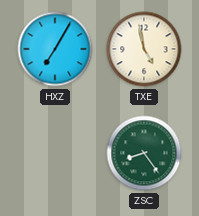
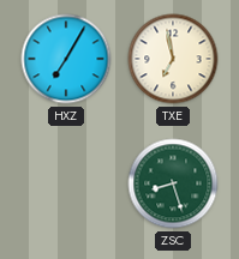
TXE: 4:58 -> 6:58
ZSC: 8:24 -> 8:27
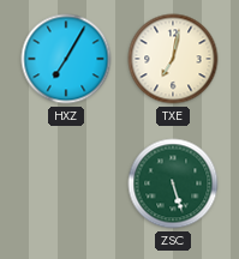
TXE: 6:58 -> 7:02
ZSC: 8:27 -> 5:27
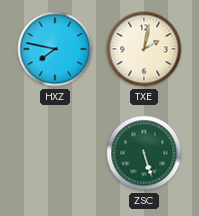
HXZ: 7:05 -> 7:47
TXE: 7:02 -> 2:02
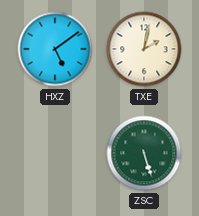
HXZ: 7:47 -> 5:09
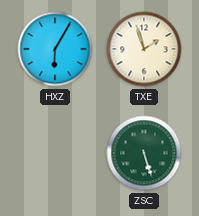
HXZ: 5:09 -> 6:05
TXE: 2:02 -> 1:57
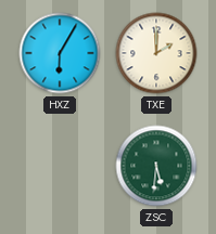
TXE: 1:57 -> 2:00
ZSC: 5:27 -> 5:31
